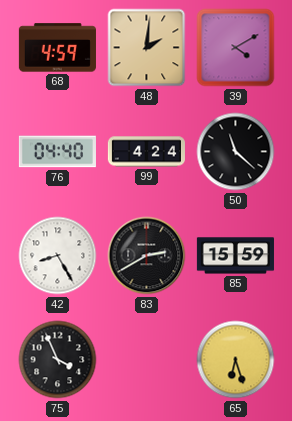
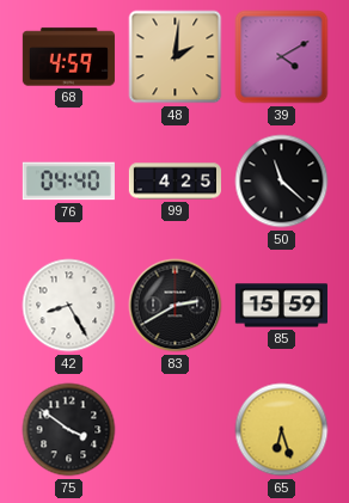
99: 4:24 -> 4:25
75: 3:56 -> 3:51
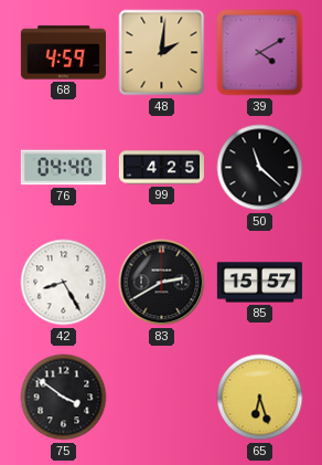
85: 15:59 -> 15:57
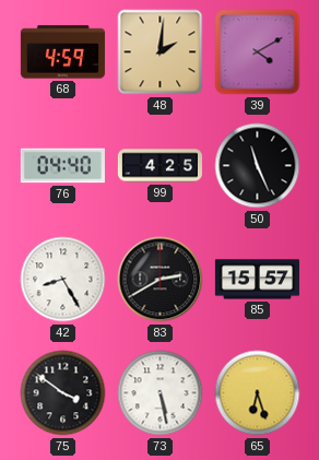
50: 11:22 -> 11:26
73: none -> 5:28
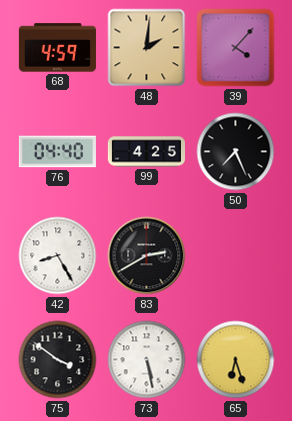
39: 4:10 -> 4:07
50: 11:26 -> 7:26
85: 15:57 -> none
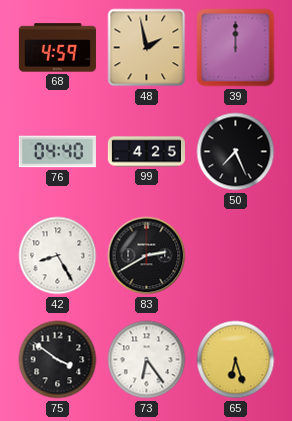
48: 2:01 -> 1:58
39: 4:07 -> 12:00
73: 5:28 -> 6:24
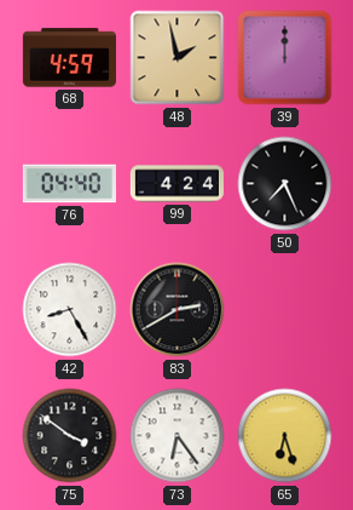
99: 4:25 -> 4:24
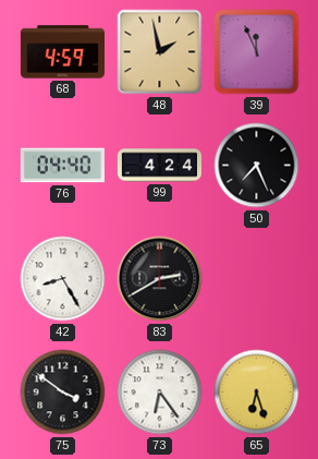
39: 12:00 -> 11:56
